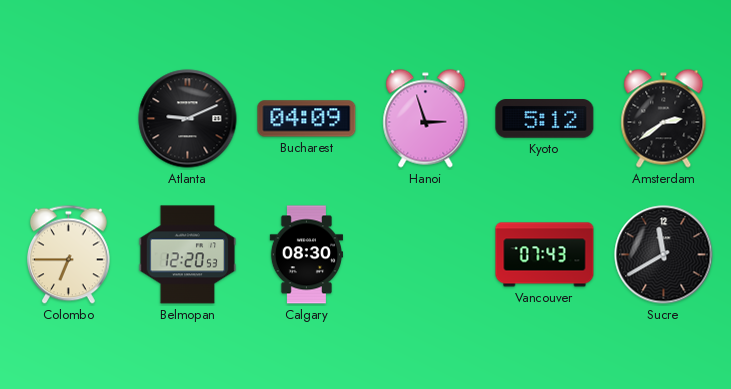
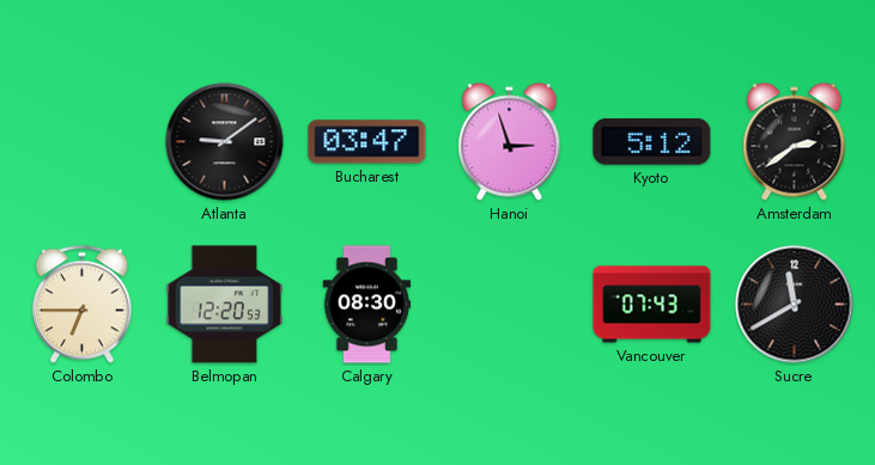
Atlanta: 9:11 -> 9:09
Bucharest: 04:09 -> 03:47
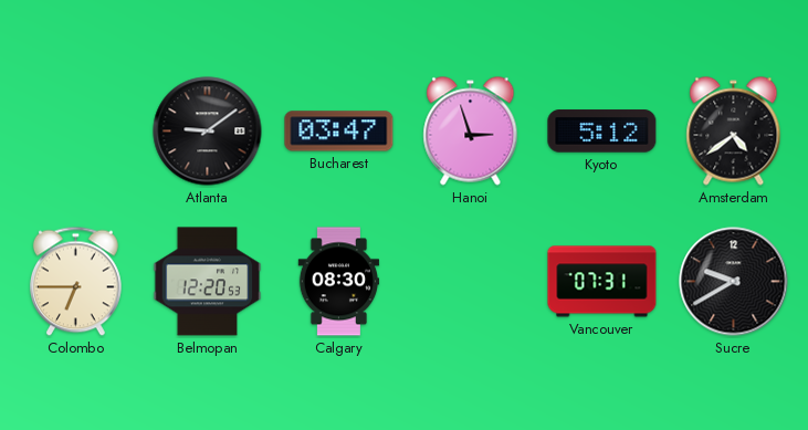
Amsterdam: 2:39 -> 4:39
Vancouver: 07:43 -> 07:31
Sucre: 11:40 -> 9:40
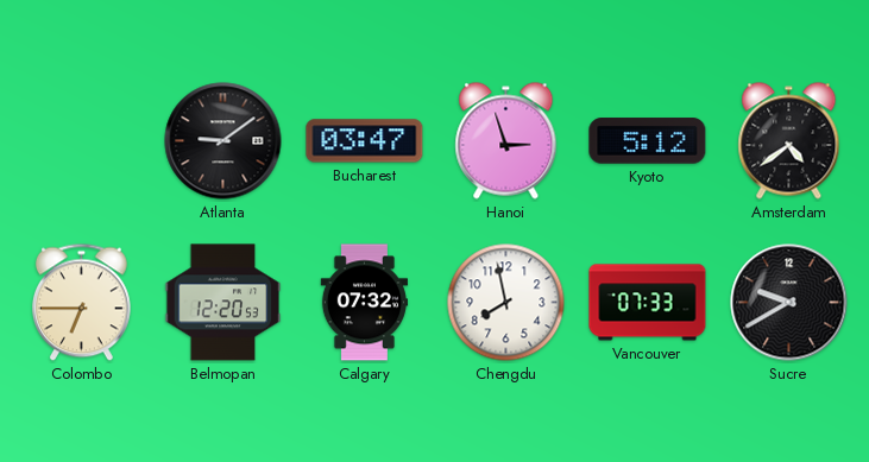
Calgary: 08:30 -> 07:32
Chengdu: none -> 7:58
Vancouver: 07:31 -> 07:33
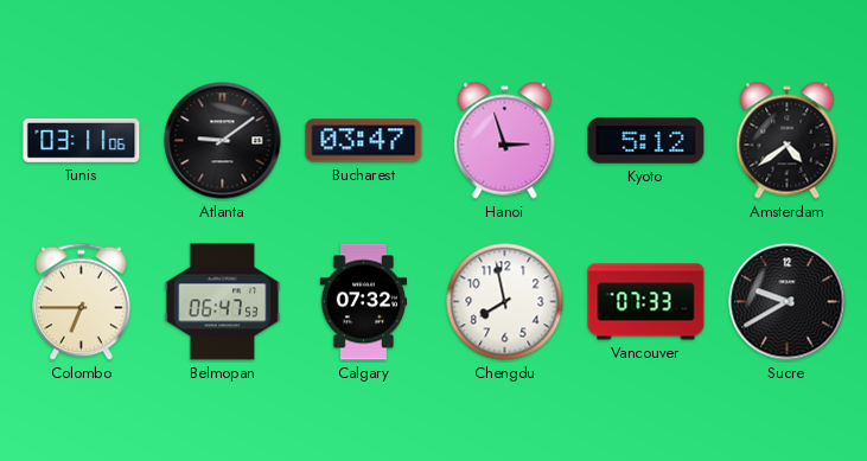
Tunis: none -> 03:11
Belmopan: 12:20 -> 06:47
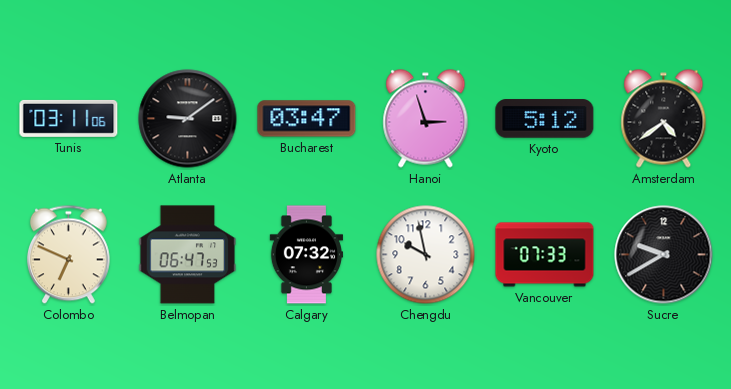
Colombo: 6:45 -> 6:49
Chengdu: 7:58 -> 9:58
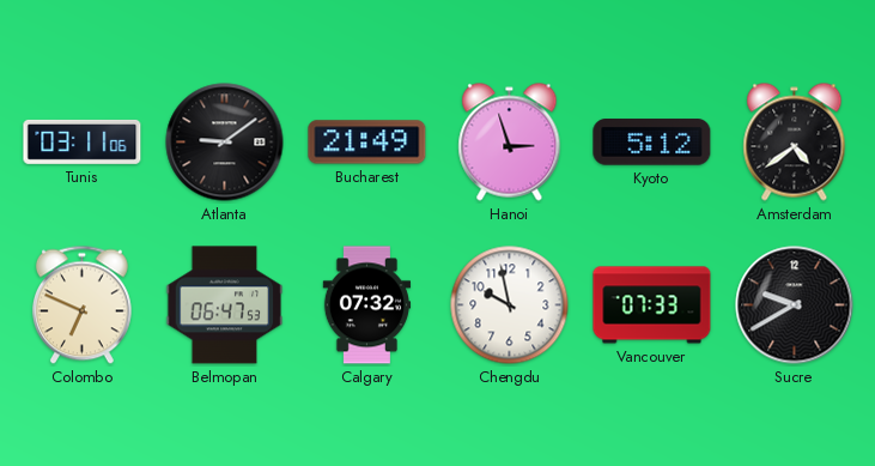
Bucharest: 03:47 -> 21:49
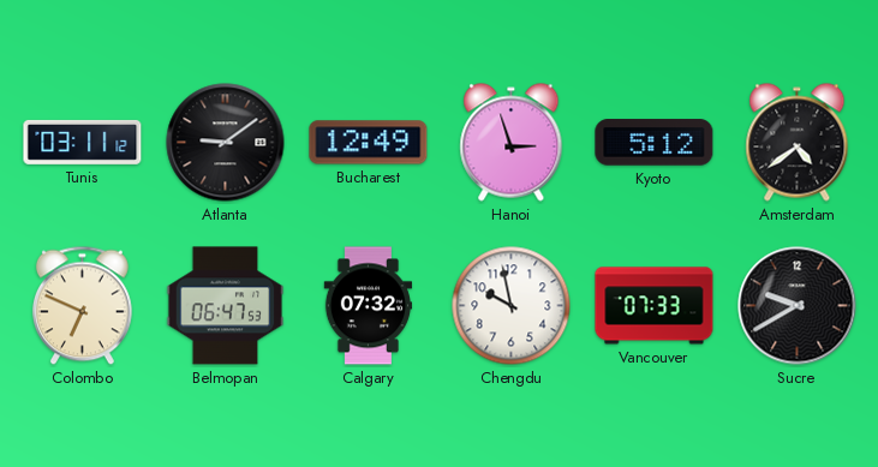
Tunis: 03:11:06 -> 03:11:12
Bucharest: 21:49 -> 12:49
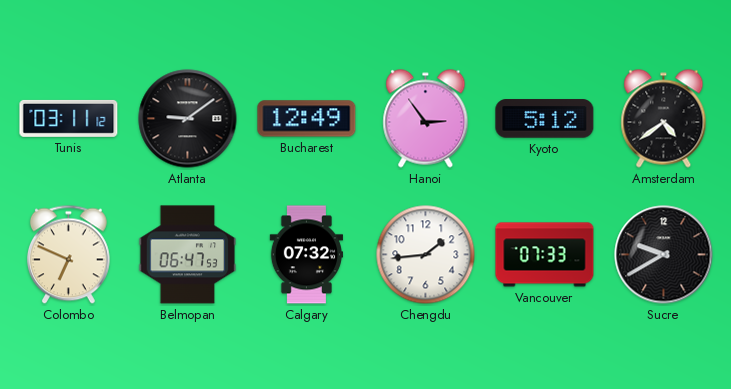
Hanoi: 2:57 -> 2:54
Chengdu: 9:58 -> 1:44
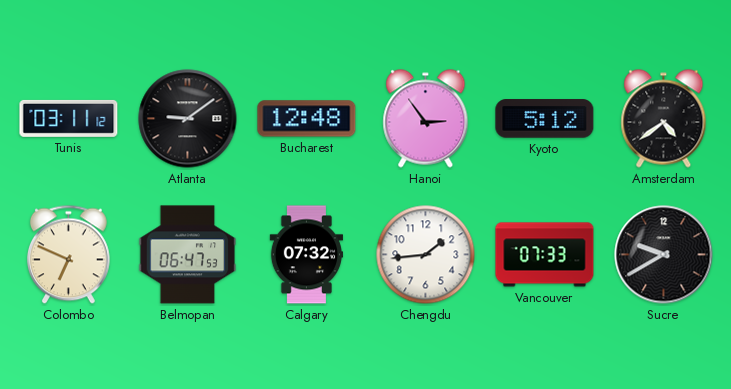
Bucharest: 12:49 -> 12:48
